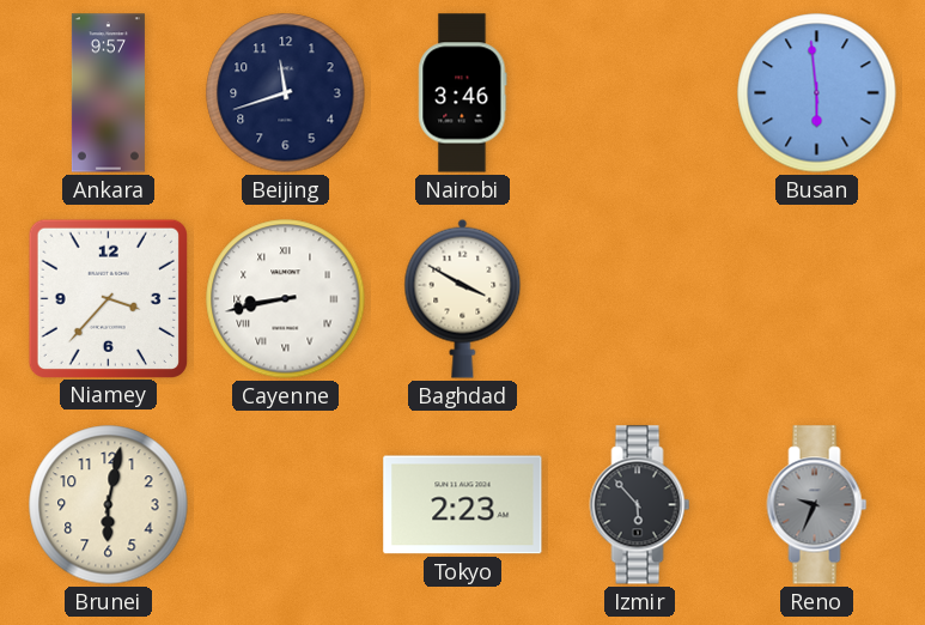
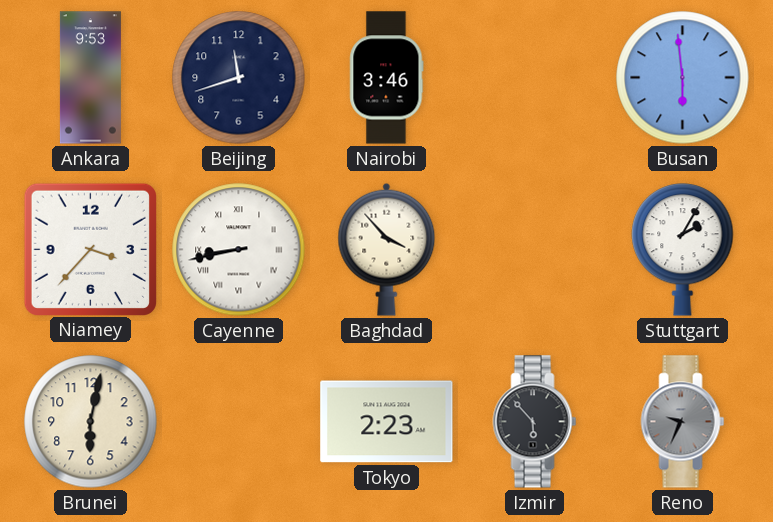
Ankara: 9:57 -> 9:53
Baghdad: 3:50 -> 3:53
Stuttgart: none -> 2:05
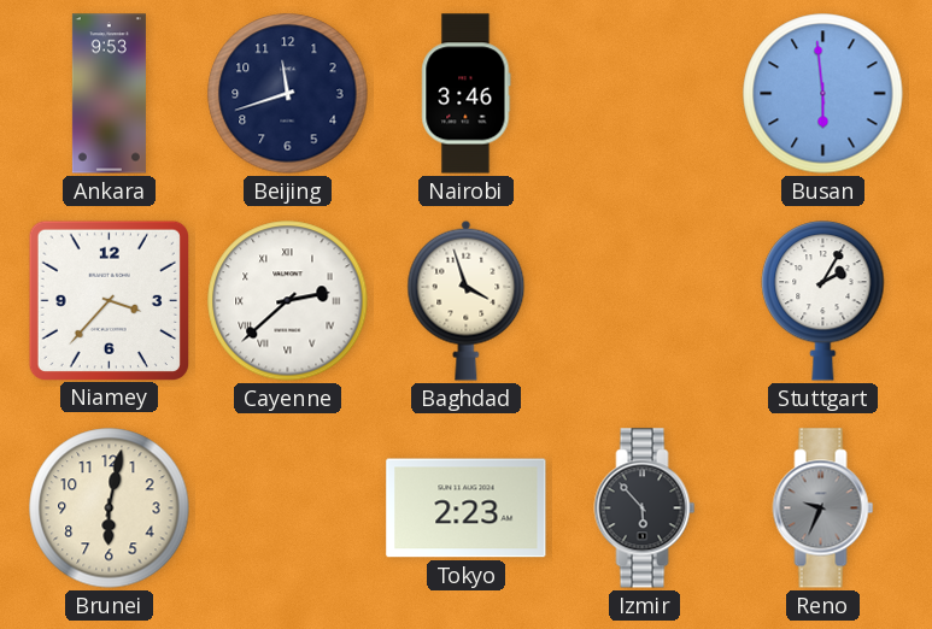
Cayenne: 8:43 -> 2:38
Baghdad: 3:53 -> 3:57
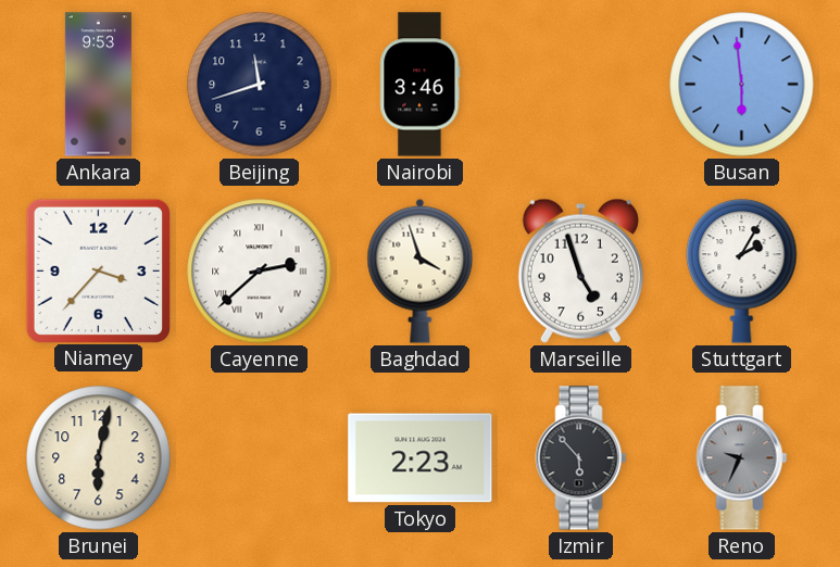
Marseille: none -> 4:57
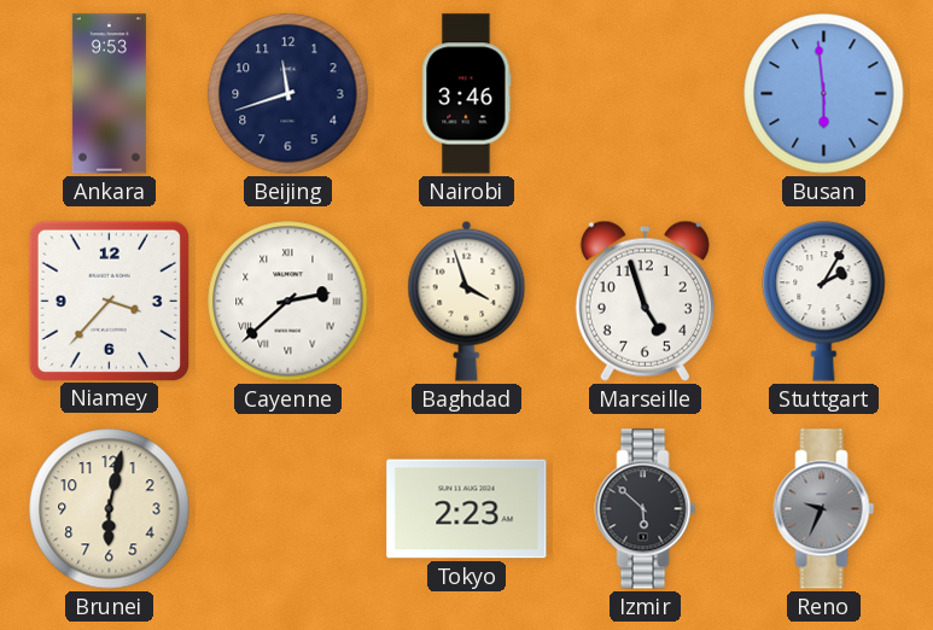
Izmir: 5:53 -> 5:52
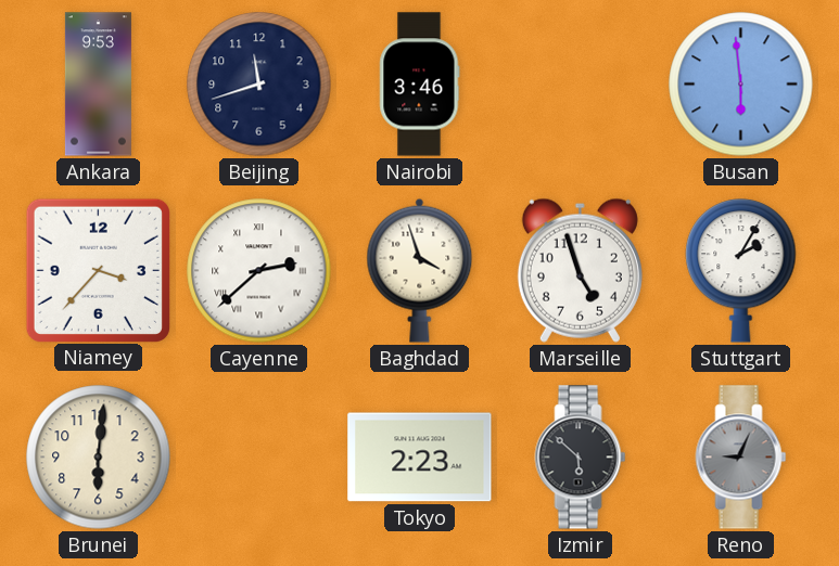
Brunei: 6:02 -> 6:01
Reno: 9:34 -> 9:04
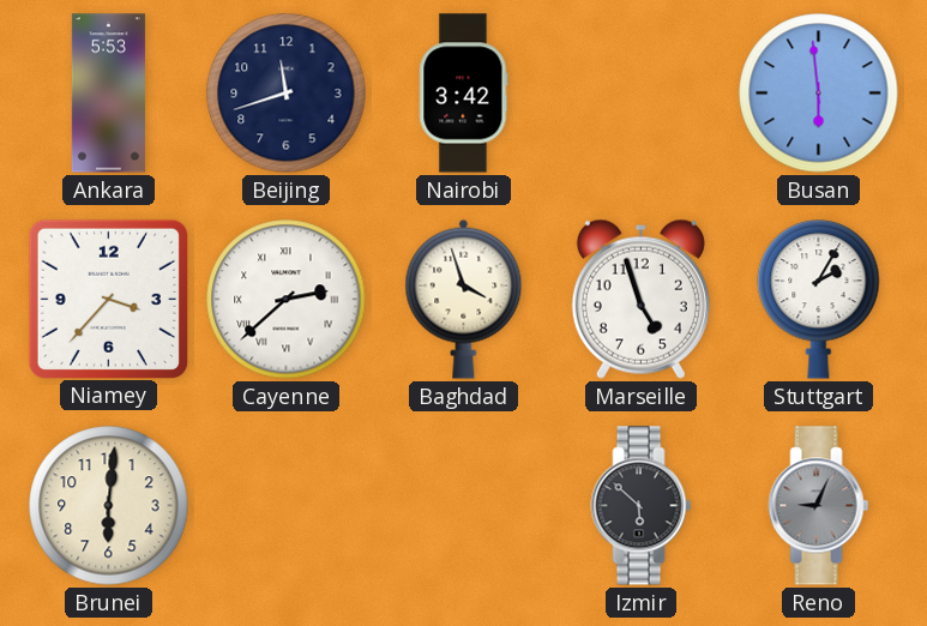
Ankara: 9:53 -> 5:53
Nairobi: 3:46 -> 3:42
Tokyo: 2:23 -> none
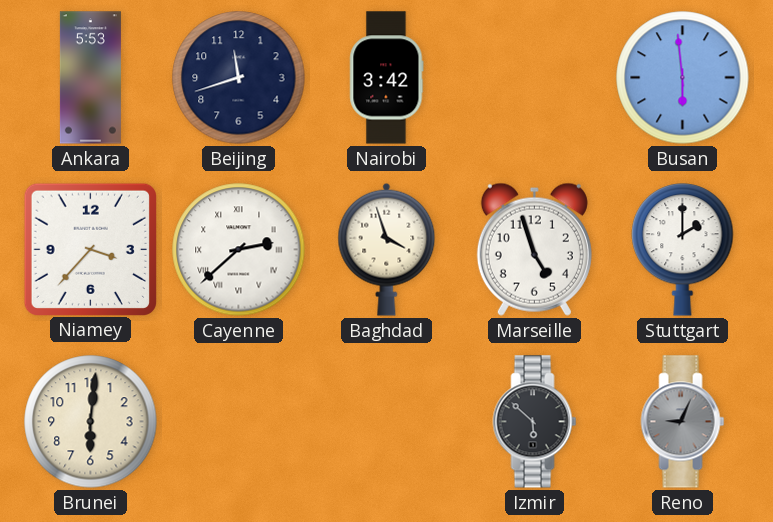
Stuttgart: 2:05 -> 2:00
